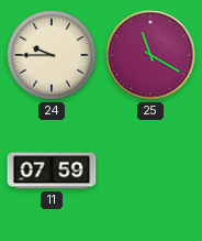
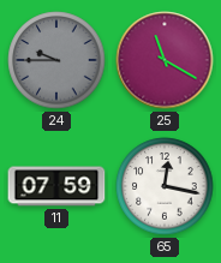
24 dial: cream -> grey
65: none -> 12:17
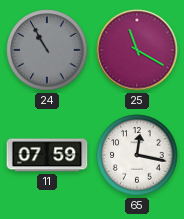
24: 9:45 -> 10:55
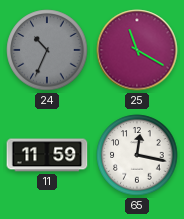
24: 10:55 -> 10:34
11: 07:59 -> 11:59
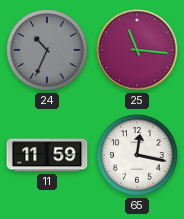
25: 11:20 -> 11:16
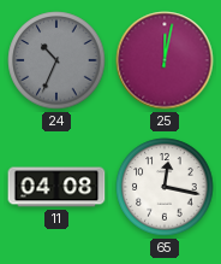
25: 11:16 -> 12:02
11: 11:59 -> 04:08
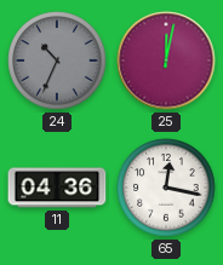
11: 04:08 -> 04:36
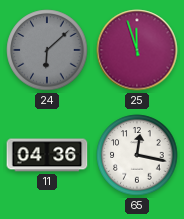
24: 10:34 -> 6:08
25: 12:02 -> 11:57
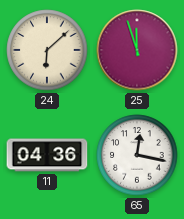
24 dial: grey -> cream
